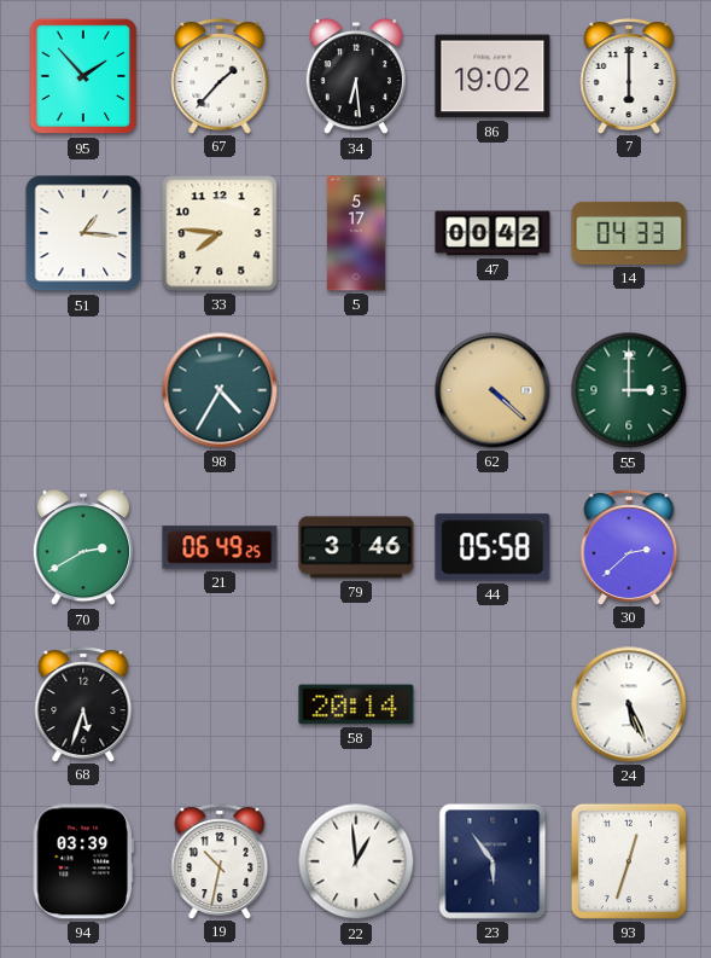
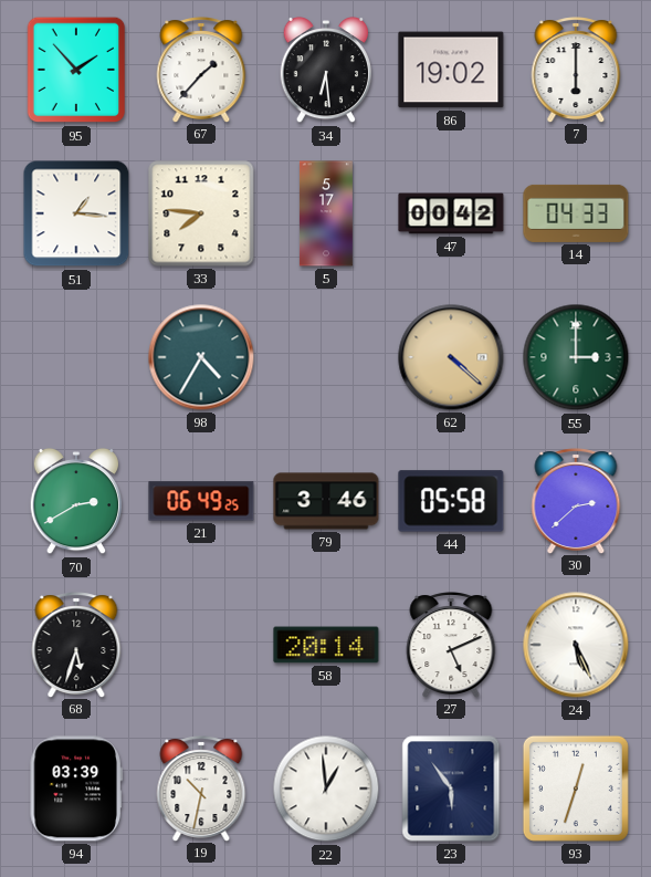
27: none -> 5:11
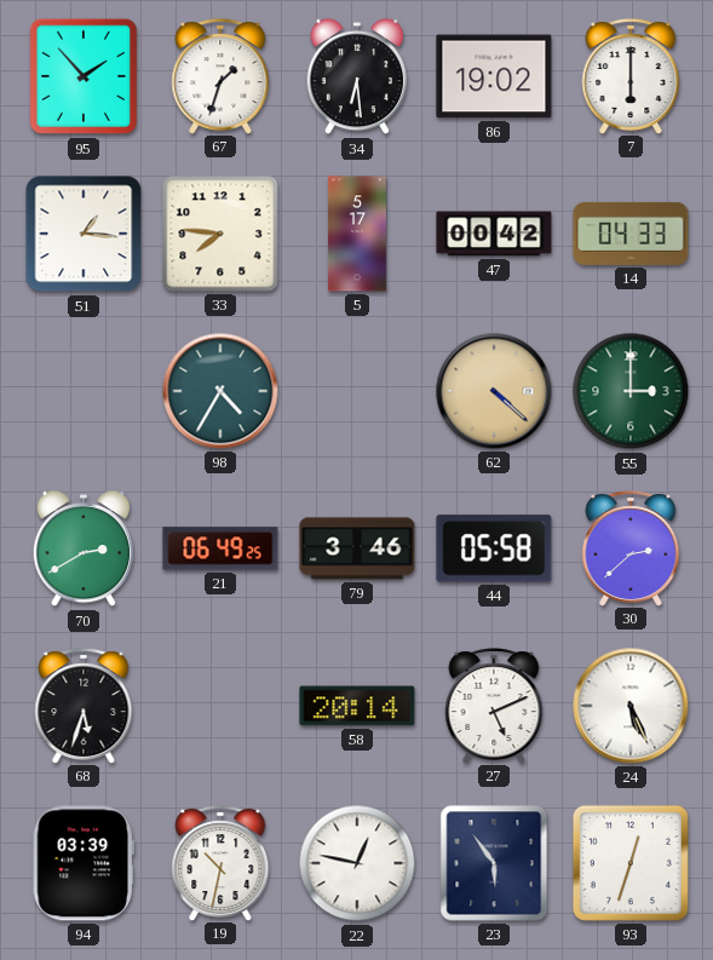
67: 1:37 -> 1:33
22: 12:59 -> 12:47
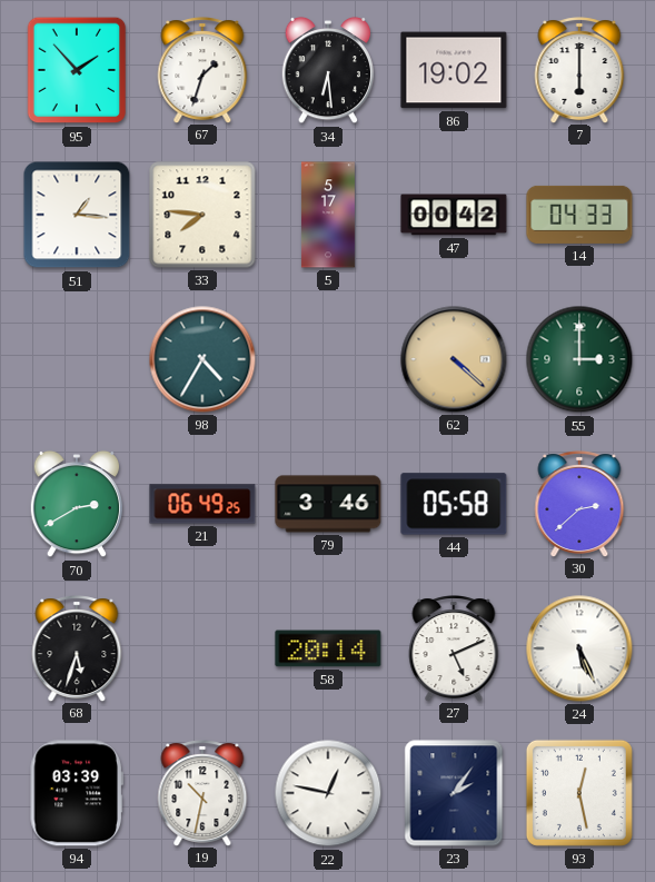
23: 5:54 -> 2:06
93: 12:33 -> 12:28
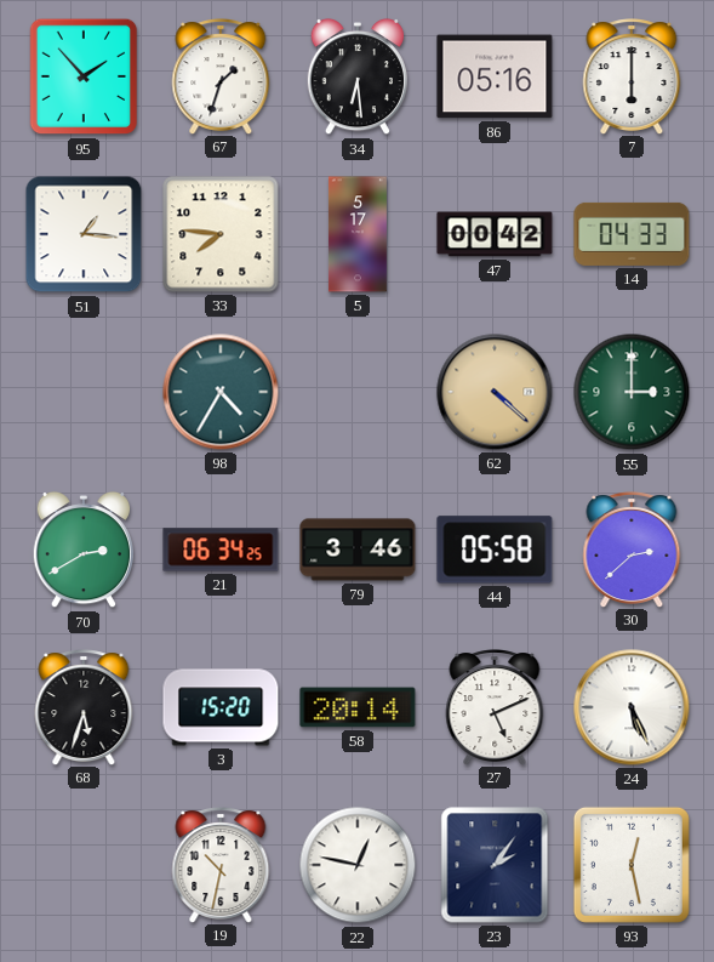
86: 19:02 -> 05:16
21: 06:49 -> 06:34
3: none -> 15:20
94: 03:39 -> none
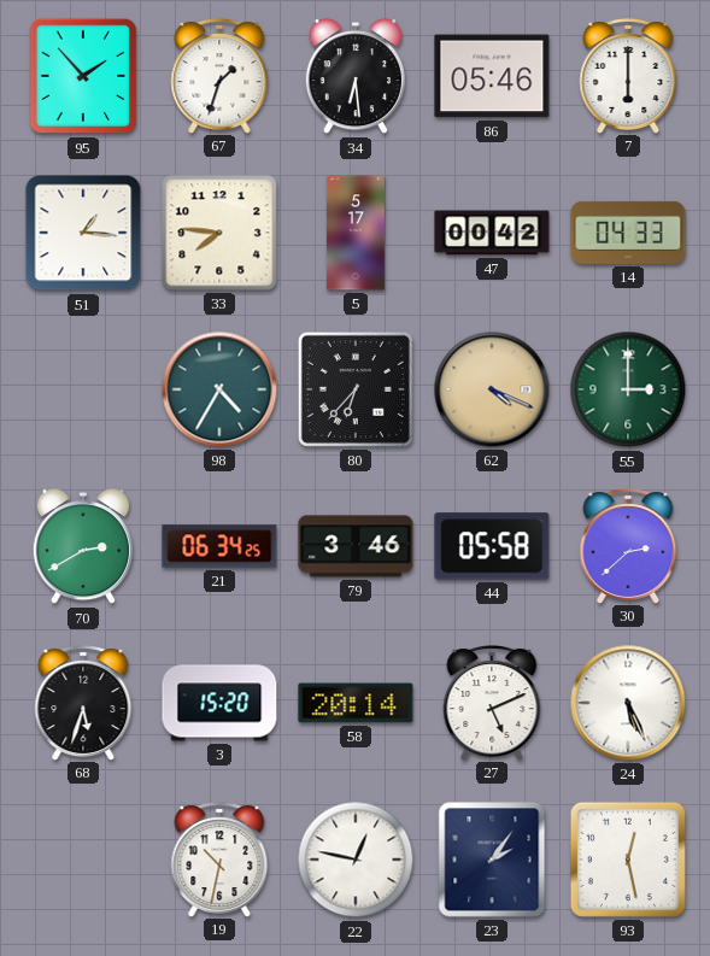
86: 05:16 -> 05:46
80: none -> 6:37
62: 4:22 -> 4:19
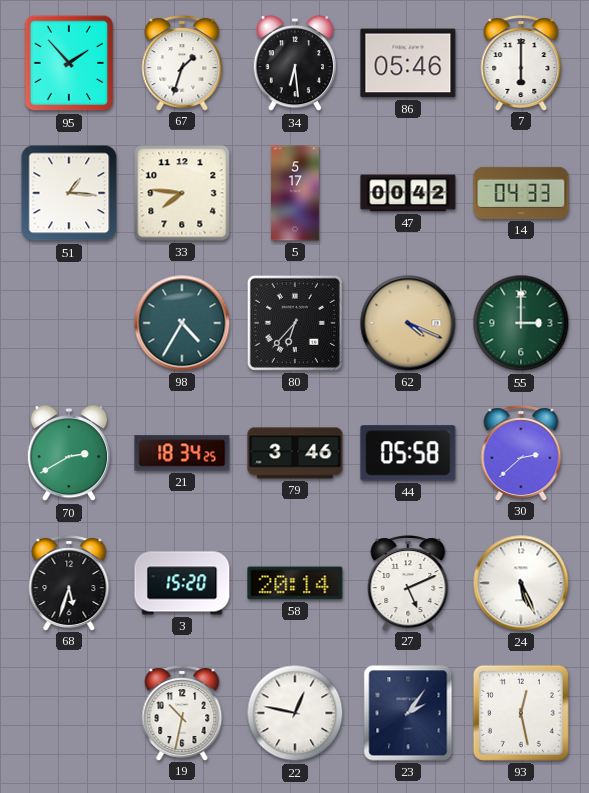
21: 06:34 -> 18:34
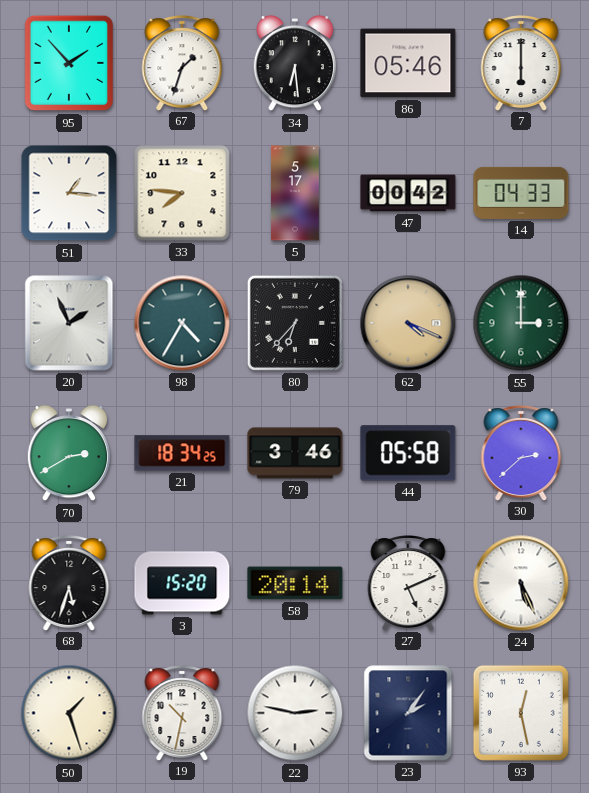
20: none -> 1:56
50: none -> 1:27
22: 12:47 -> 2:47
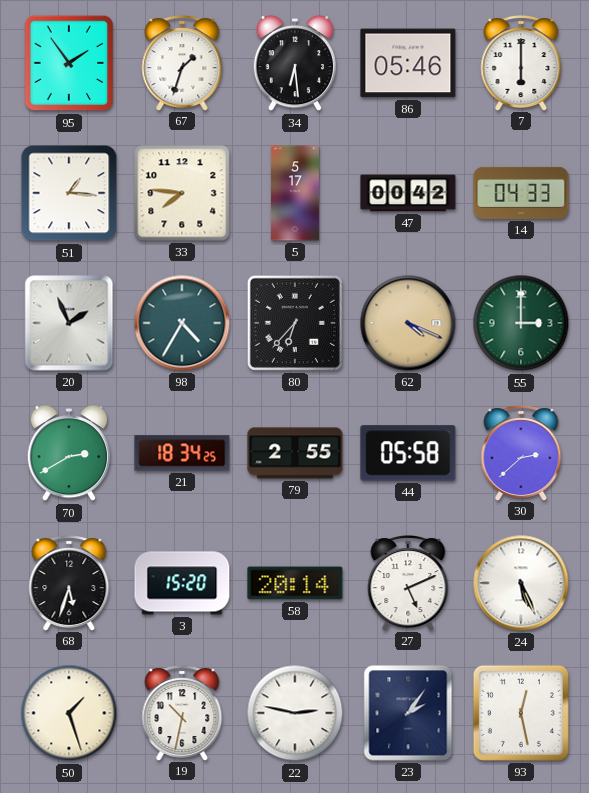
95: 1:53 -> 1:54
79: 3:46 -> 2:55
